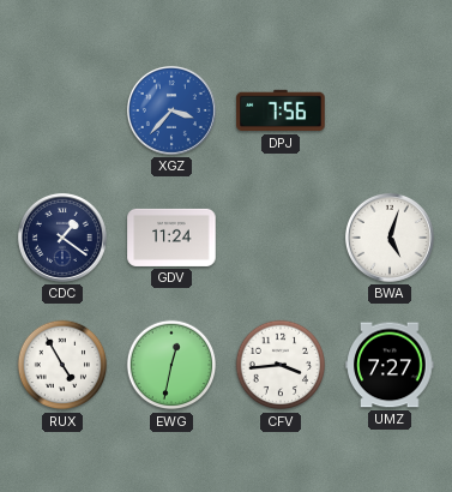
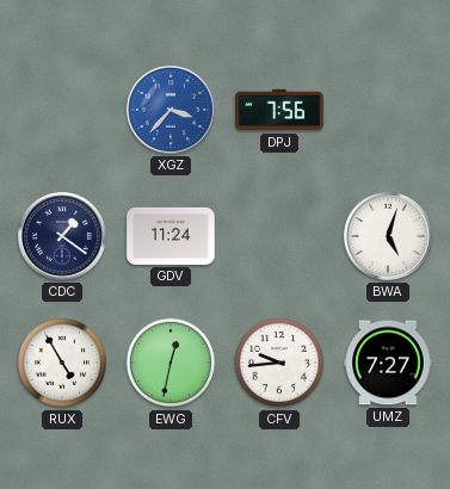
CFV: 3:44 -> 9:44
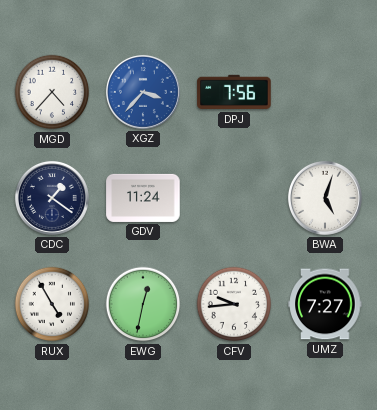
MGD: none -> 4:37
